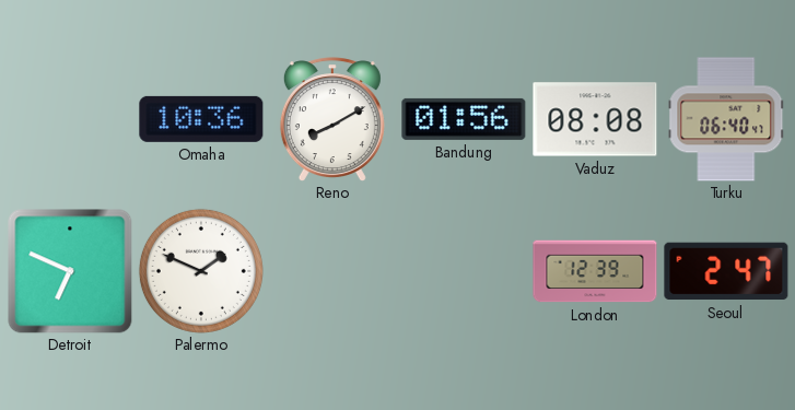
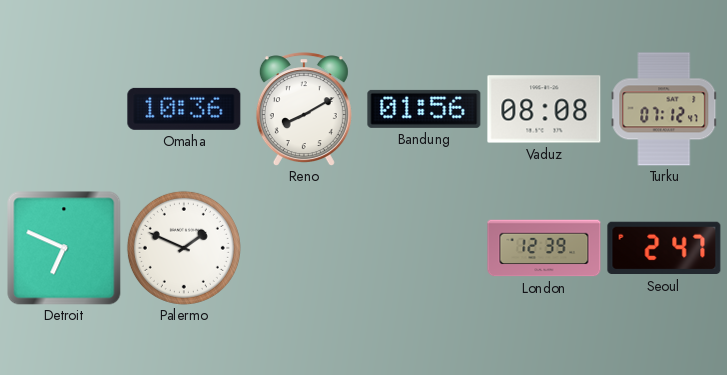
Turku: 06:40 -> 07:12
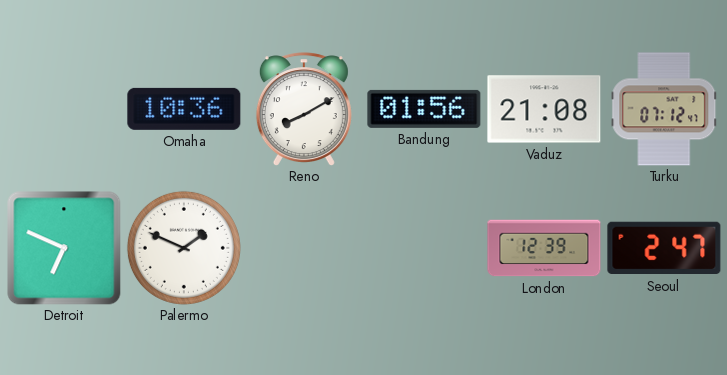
Vaduz: 08:08 -> 21:08
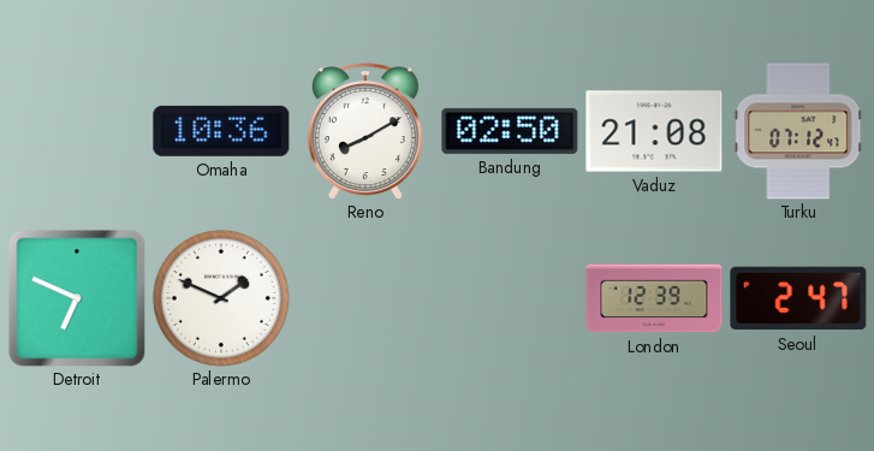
Bandung: 01:56 -> 02:50
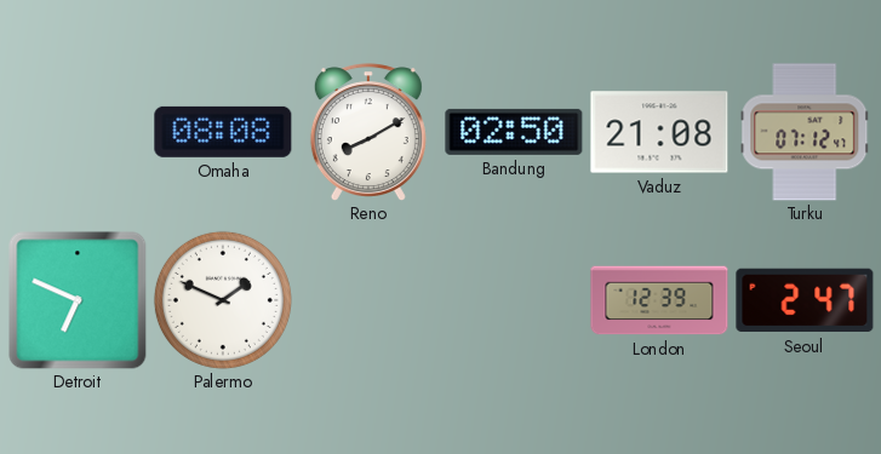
Omaha: 10:36 -> 08:08
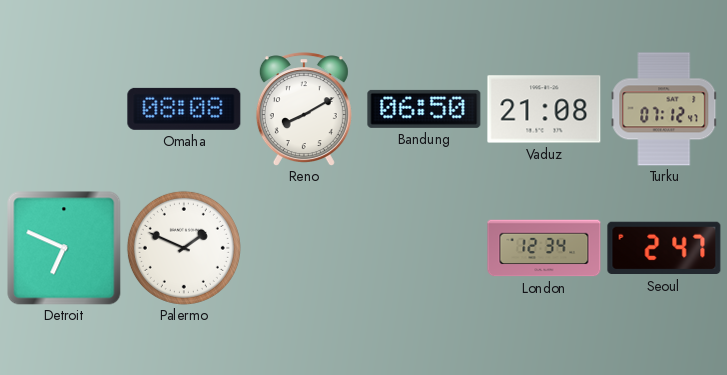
Bandung: 02:50 -> 06:50
London: 12:39 -> 12:34
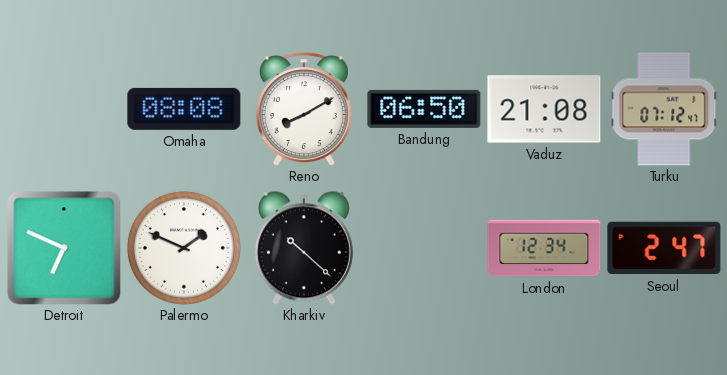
Kharkiv: none -> 10:22
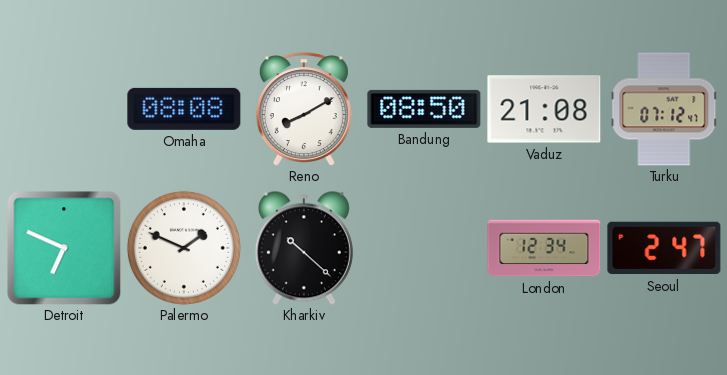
Bandung: 06:50 -> 08:50
